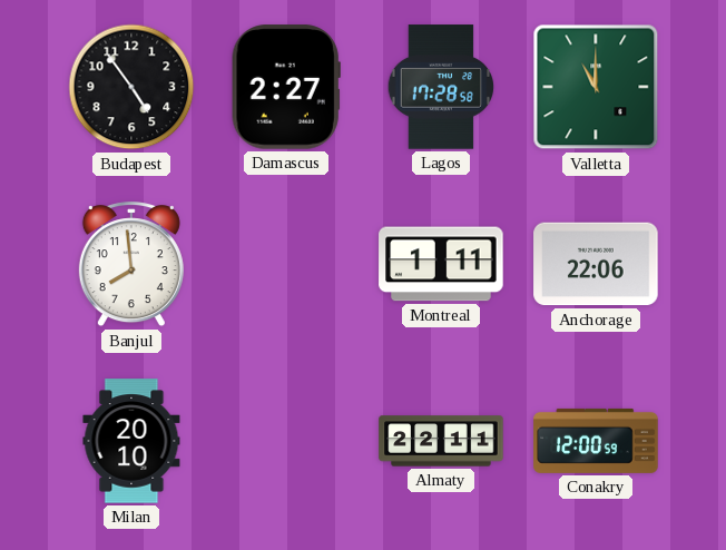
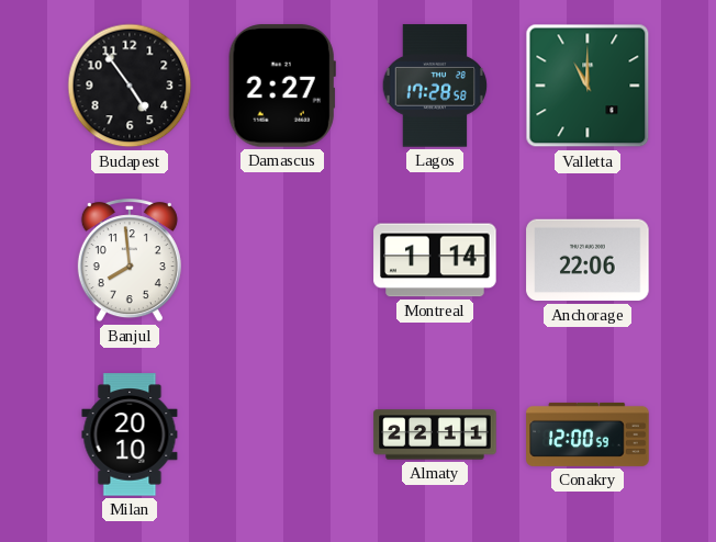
Montreal: 1:11 -> 1:14
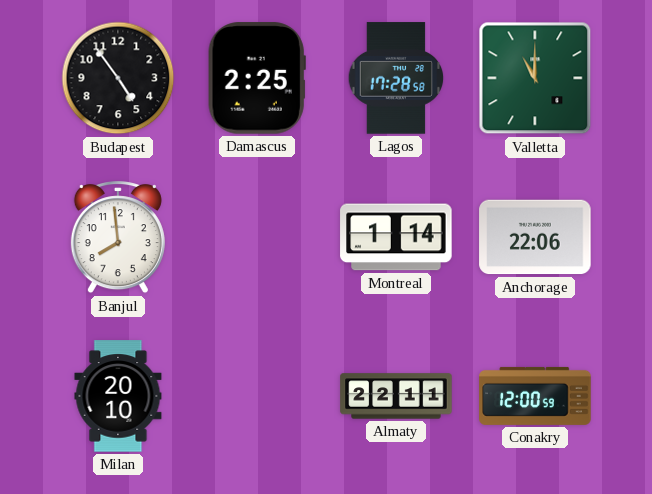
Damascus: 2:27 -> 2:25
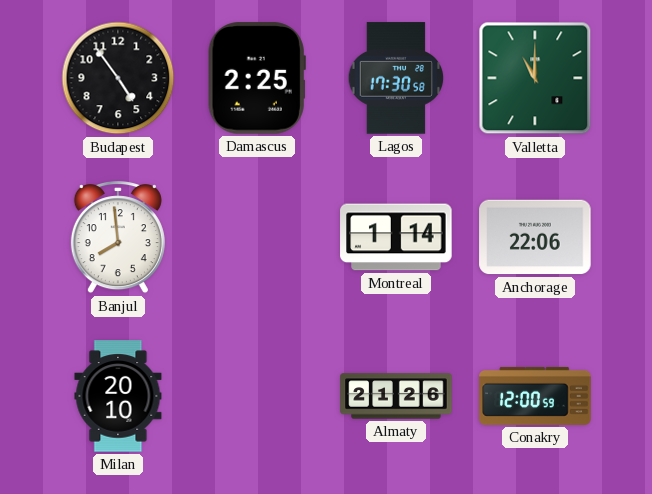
Lagos: 17:28 -> 17:30
Almaty: 22:11 -> 21:26
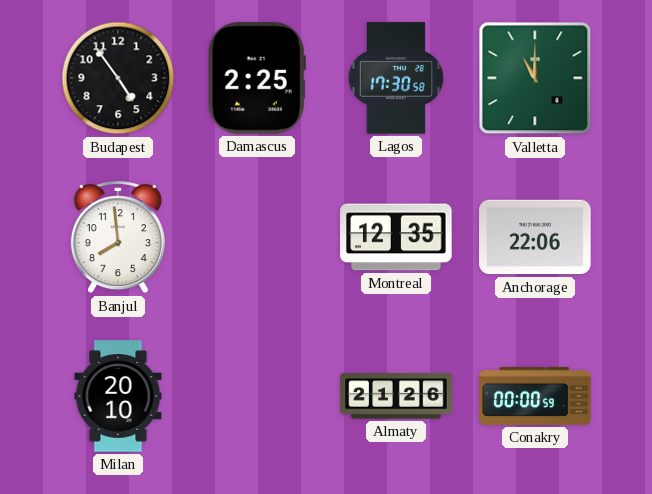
Montreal: 1:14 -> 12:35
Conakry: 12:00 -> 00:00
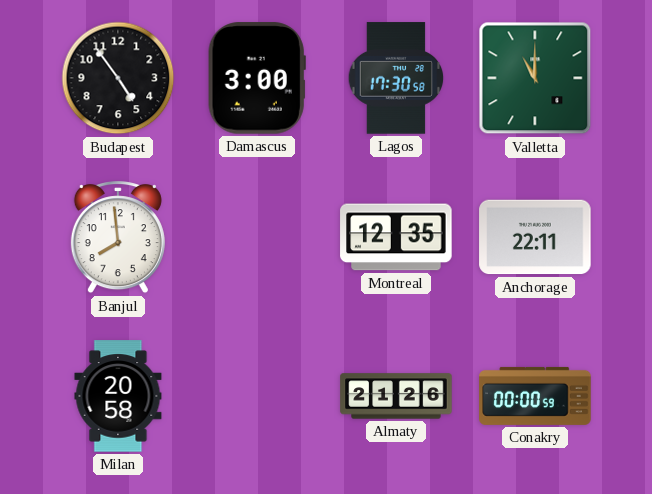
Damascus: 2:25 -> 3:00
Anchorage: 22:06 -> 22:11
Milan: 20:10 -> 20:58
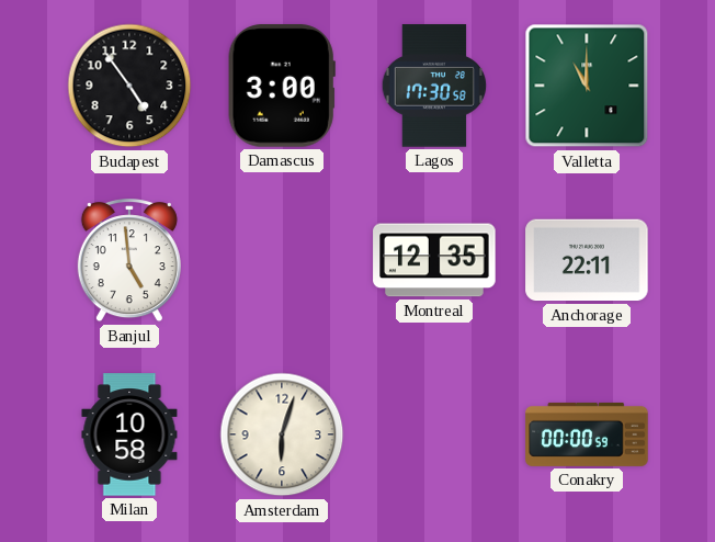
Banjul: 7:59 -> 4:59
Milan: 20:58 -> 10:58
Amsterdam: none -> 6:03
Almaty: 21:26 -> none
